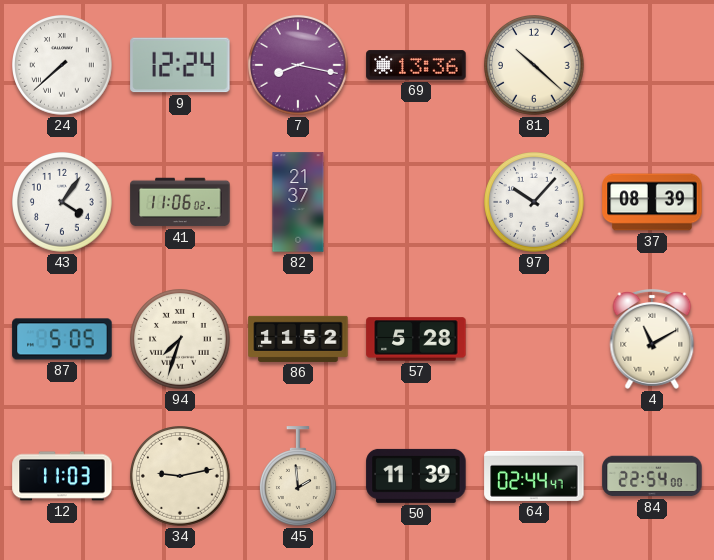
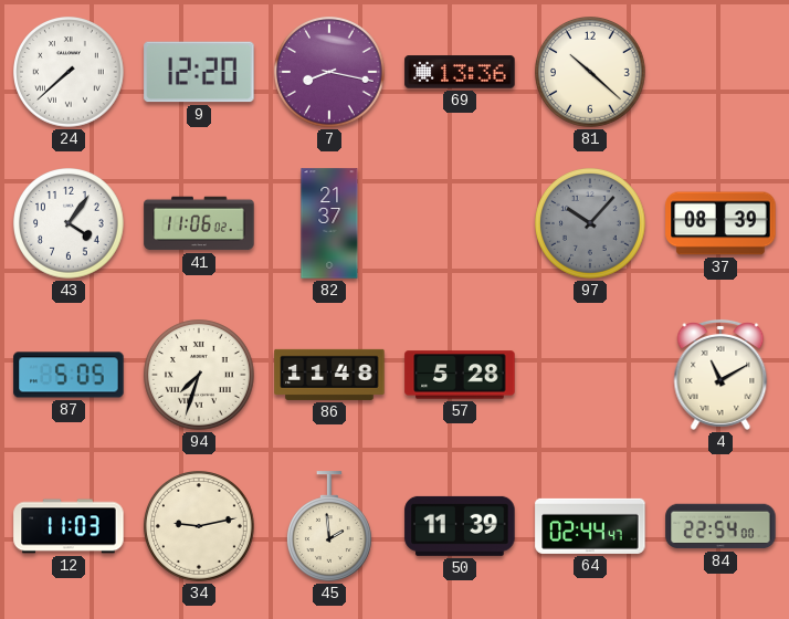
9: 12:24 -> 12:20
97 dial: white -> grey
86: 11:52 -> 11:48
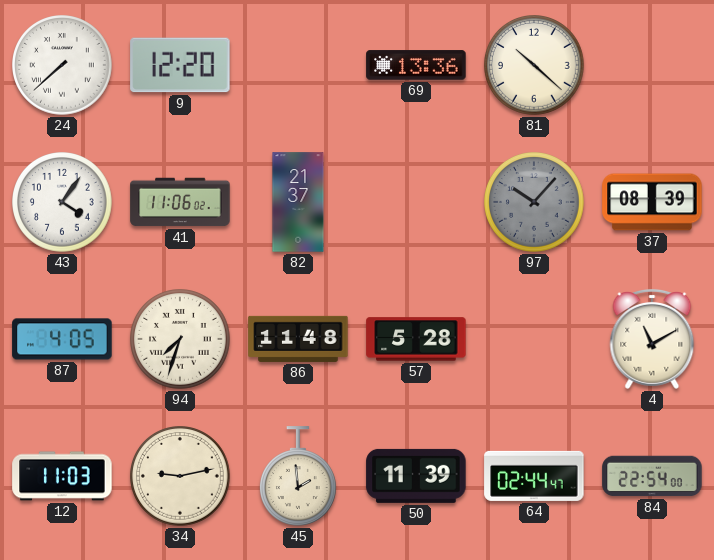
7: 8:17 -> none
87: 5:05 -> 4:05
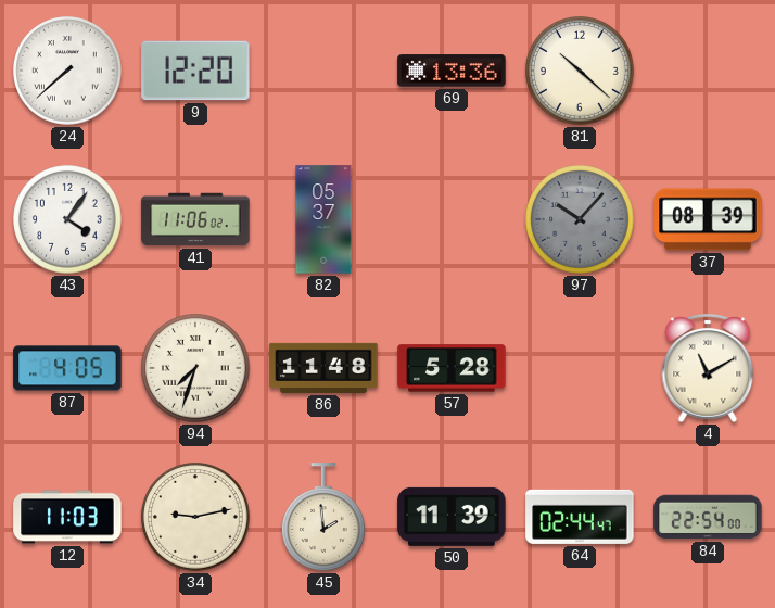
82: 21:37 -> 05:37
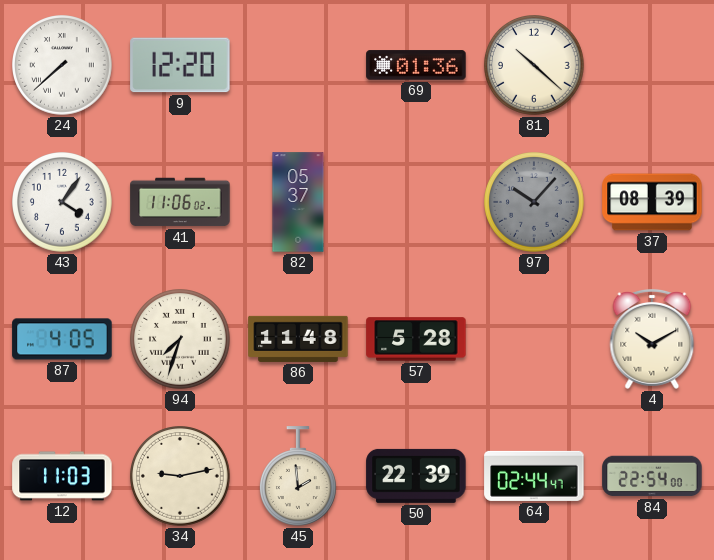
69: 13:36 -> 01:36
4: 11:10 -> 10:10
50: 11:39 -> 22:39
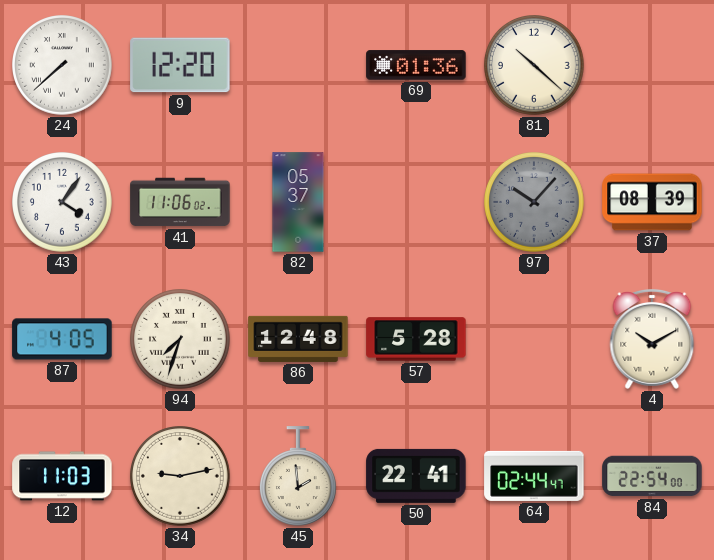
86: 11:48 -> 12:48
50: 22:39 -> 22:41
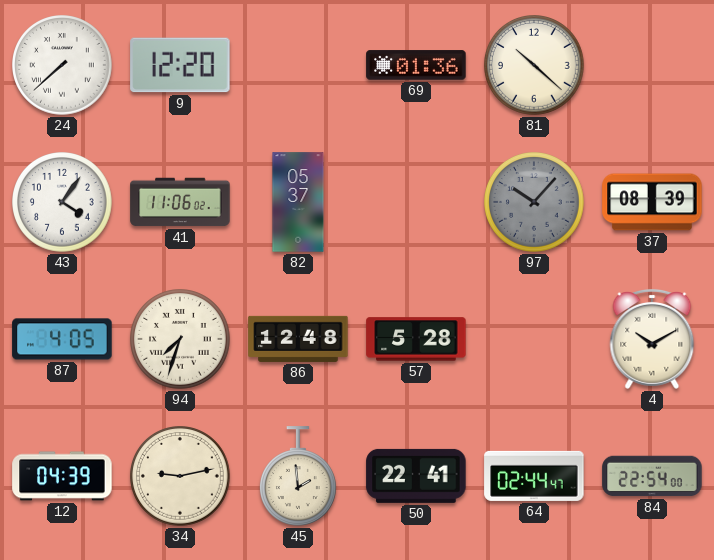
12: 11:03 -> 04:39
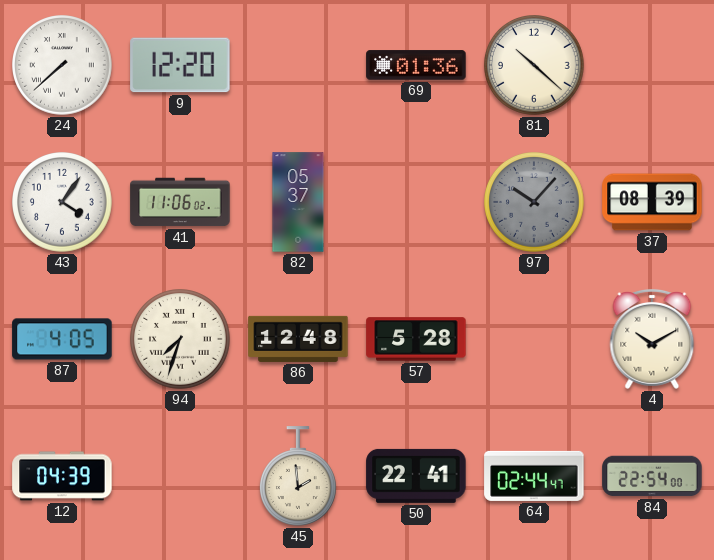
34: 9:13 -> none
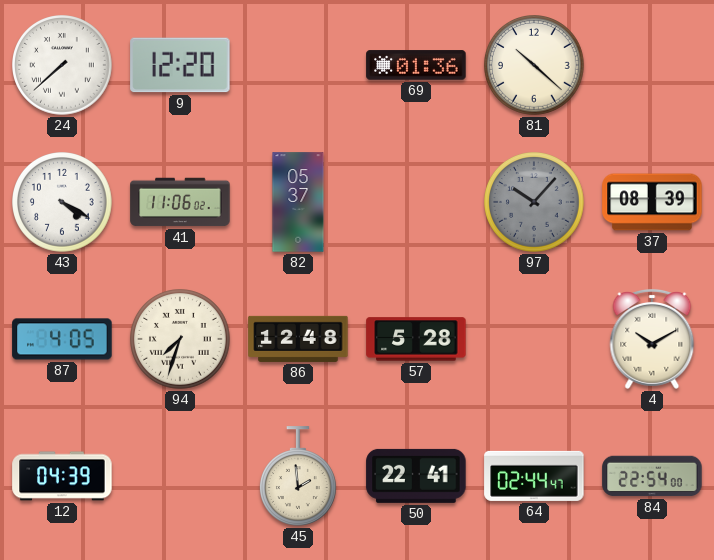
43: 4:06 -> 4:20
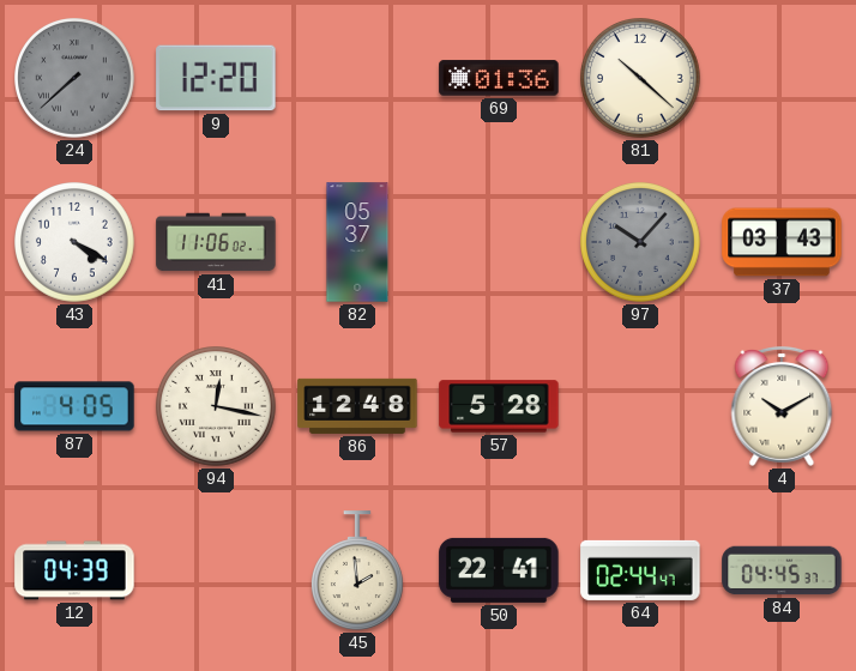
24 dial: white -> grey
37: 08:39 -> 03:43
94: 7:33 -> 12:17
84: 22:54 -> 04:45
